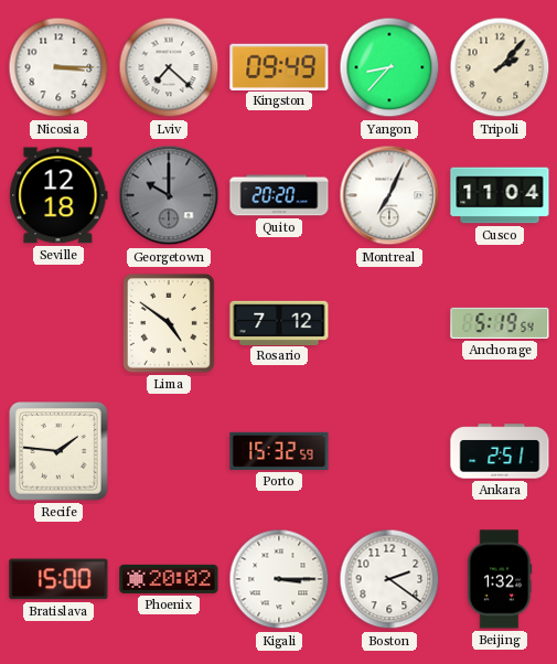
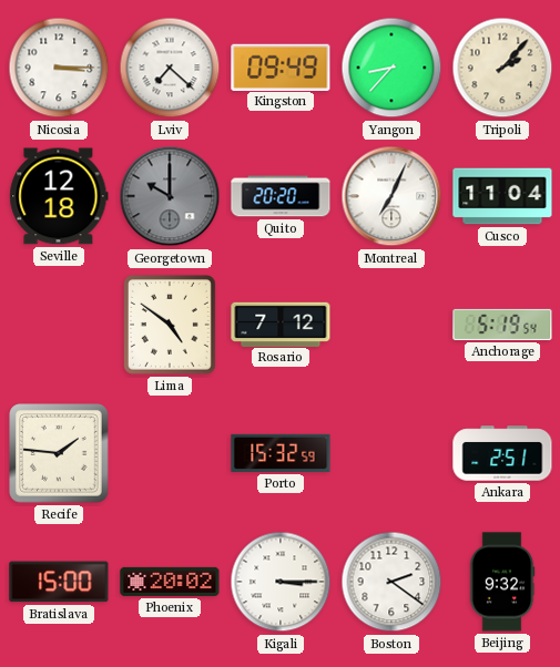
Beijing: 1:32 -> 9:32
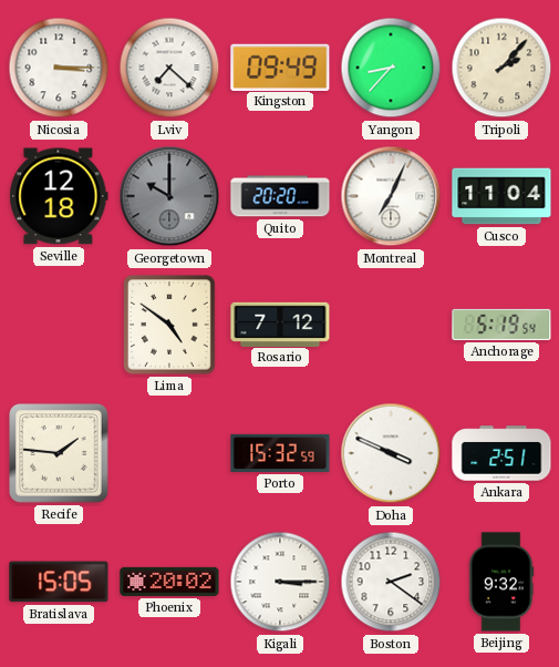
Doha: none -> 3:49
Bratislava: 15:00 -> 15:05
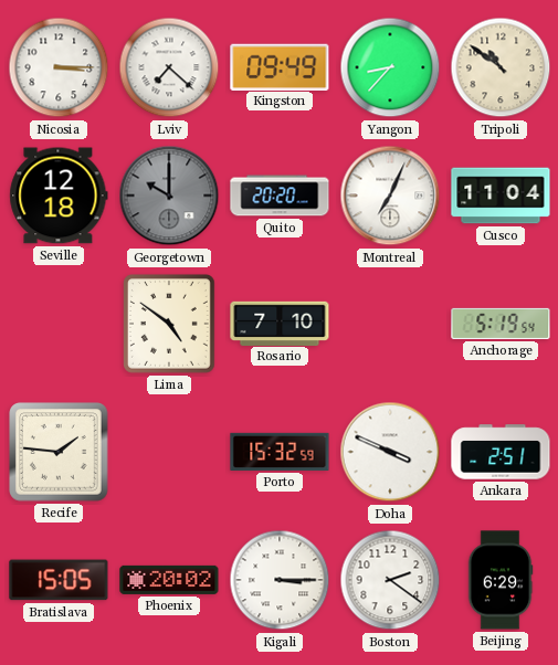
Tripoli: 2:07 -> 10:51
Rosario: 7:12 -> 7:10
Beijing: 9:32 -> 6:29
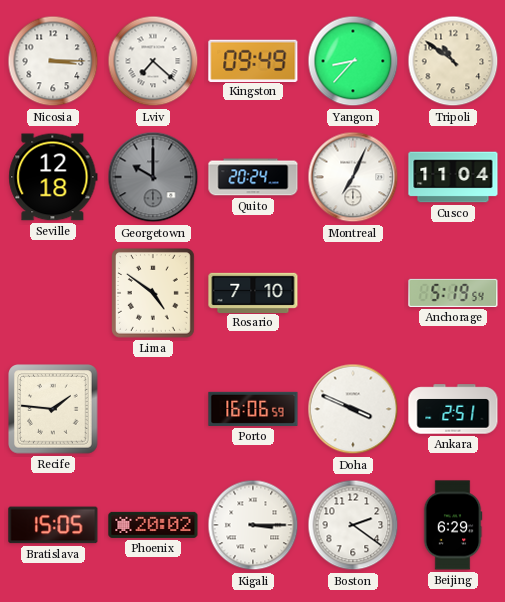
Quito: 20:20 -> 20:24
Porto: 15:32 -> 16:06
